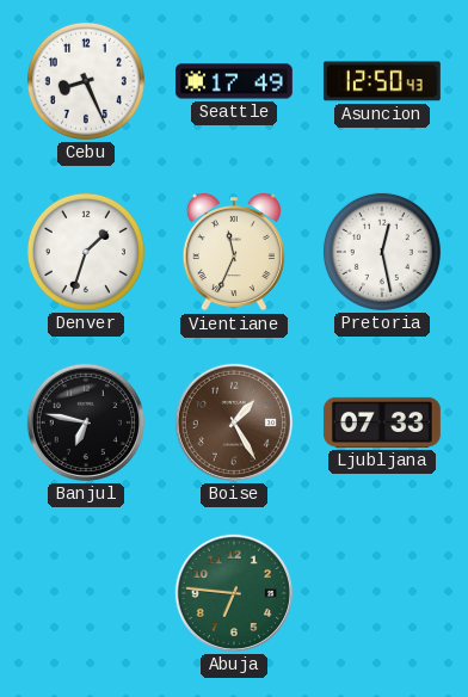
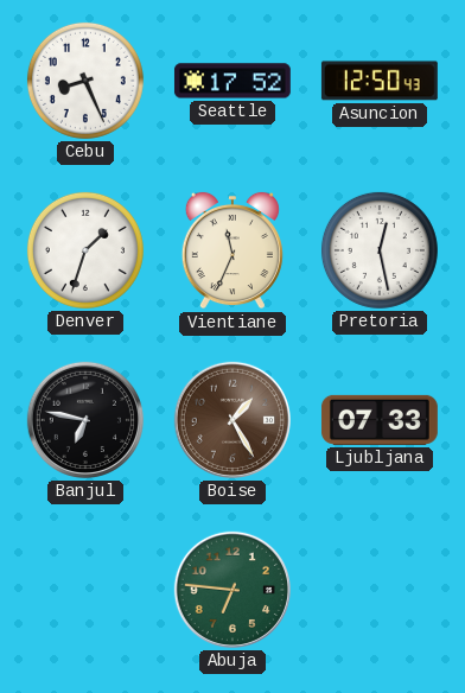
Seattle: 17:49 -> 17:52
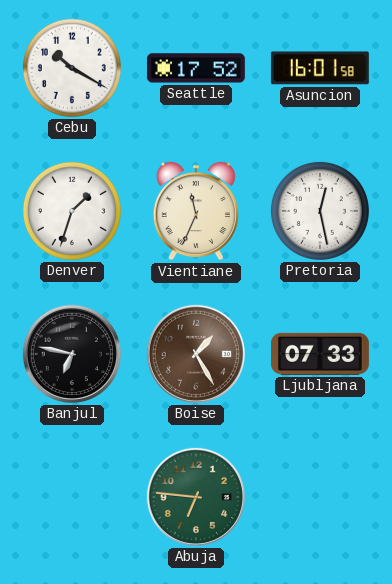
Cebu: 8:26 -> 10:20
Asuncion: 12:50 -> 16:01
